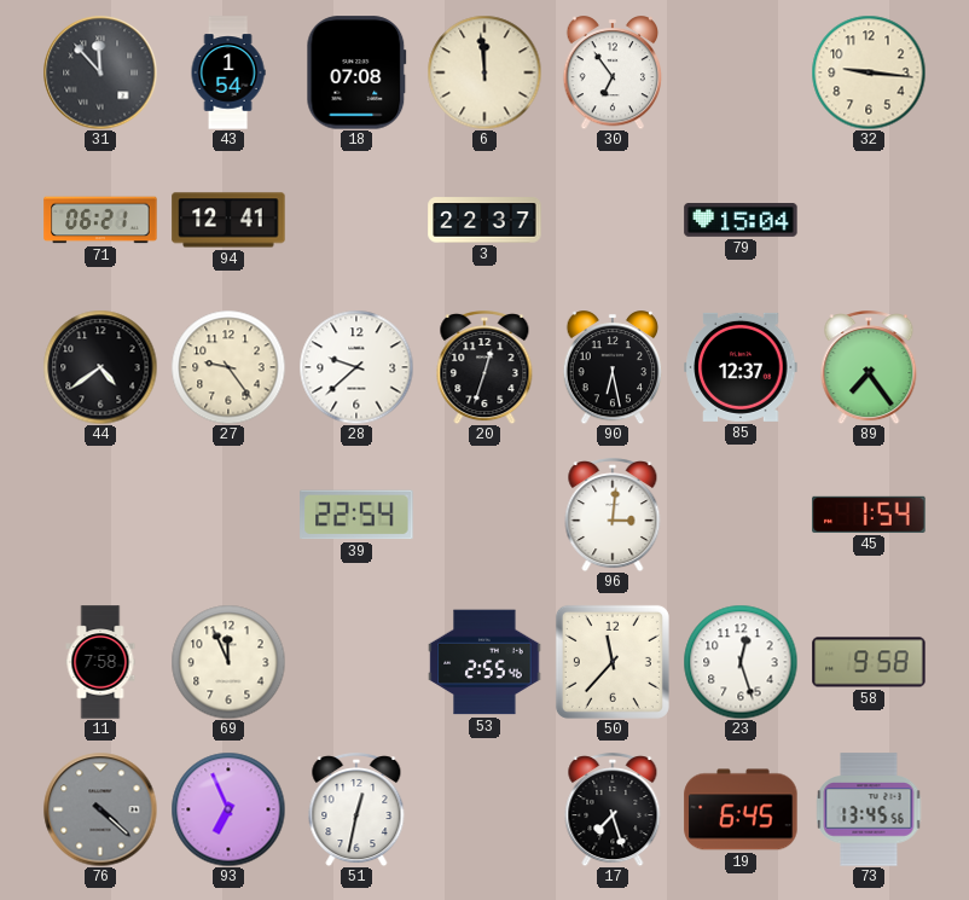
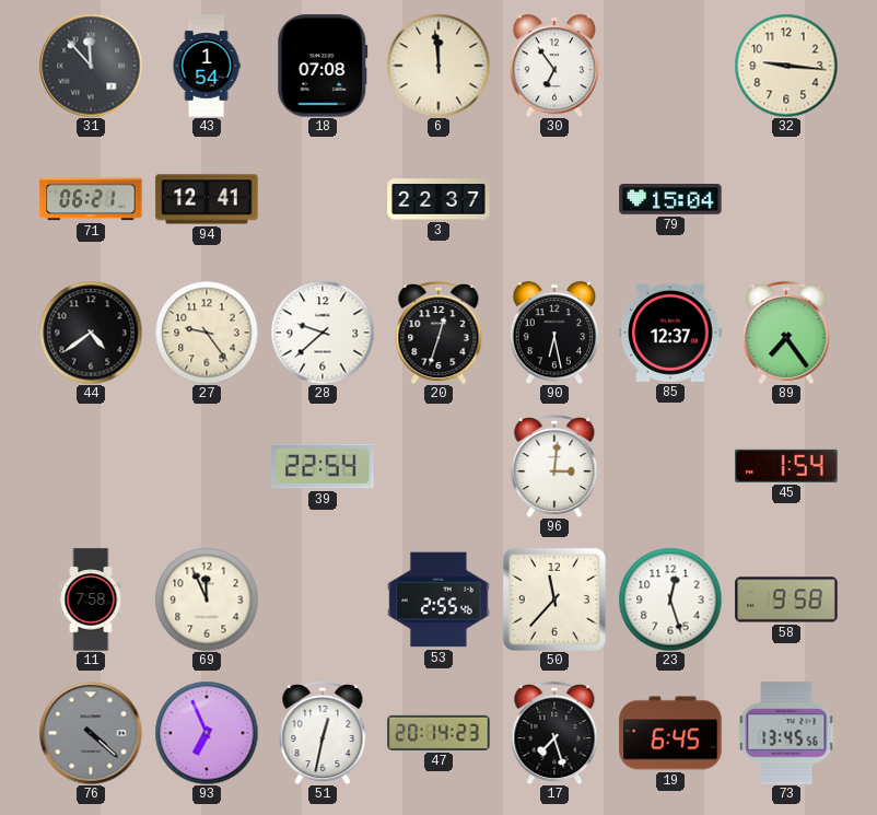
47: none -> 20:14
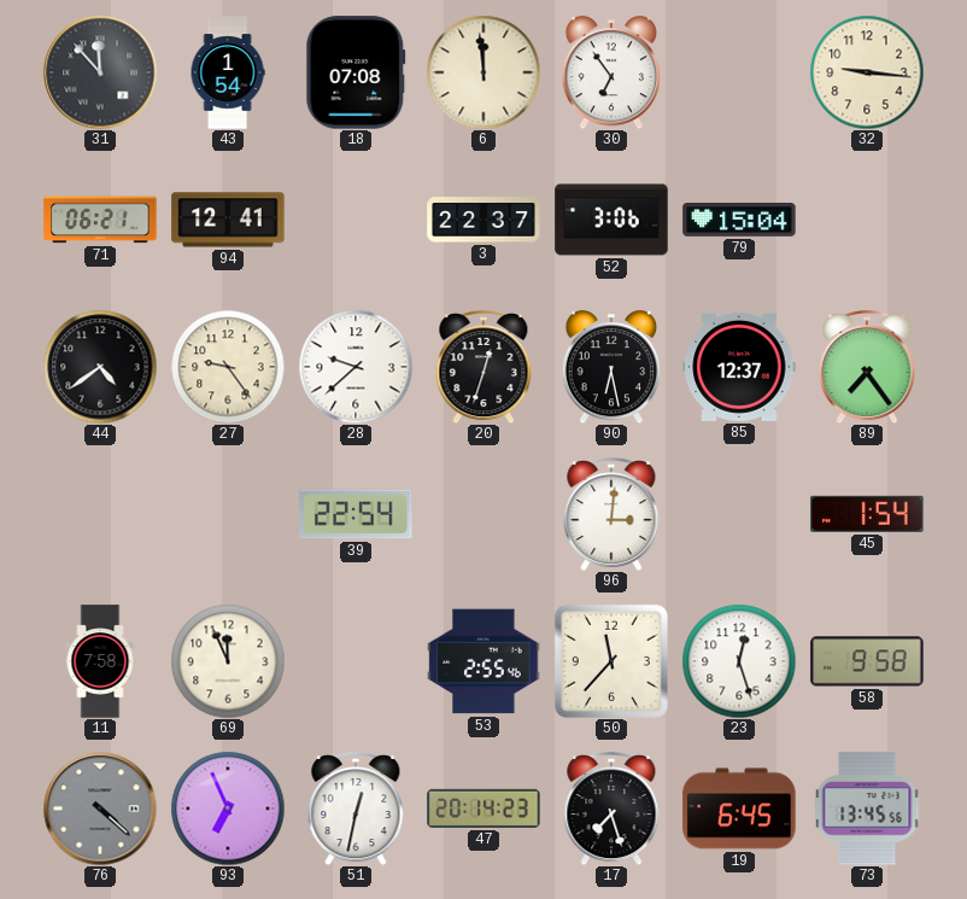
52: none -> 3:06
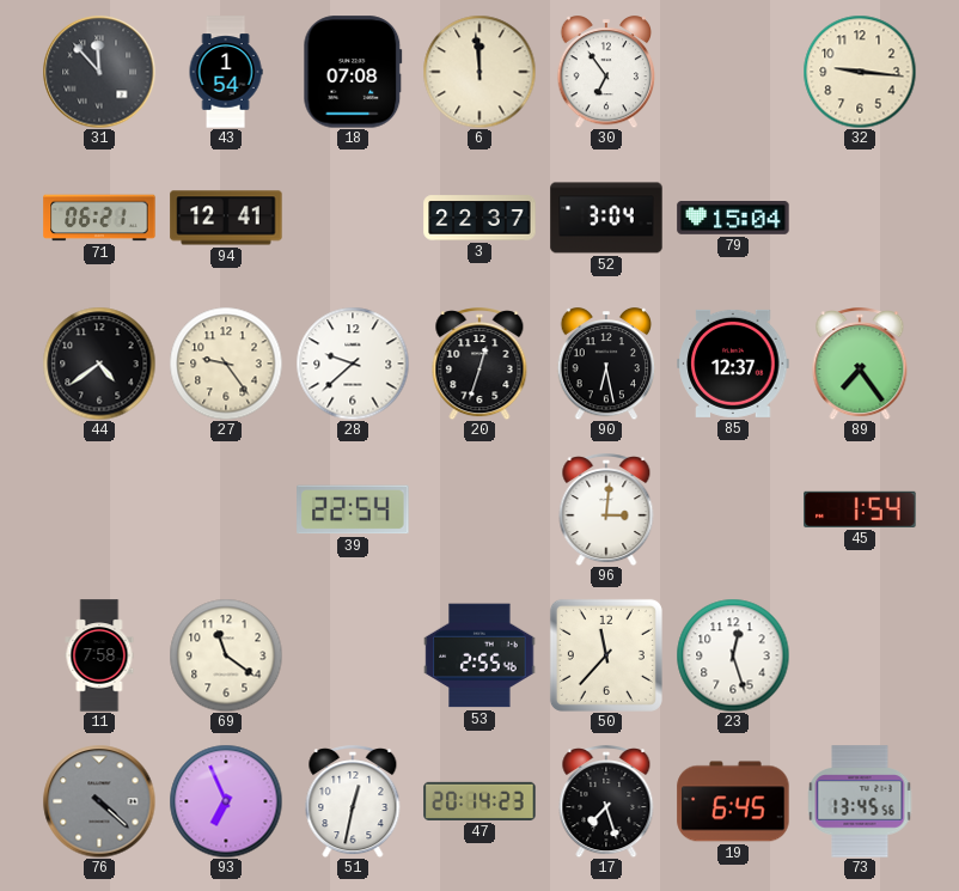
52: 3:06 -> 3:04
69: 11:56 -> 11:21
58: 9:58 -> none
